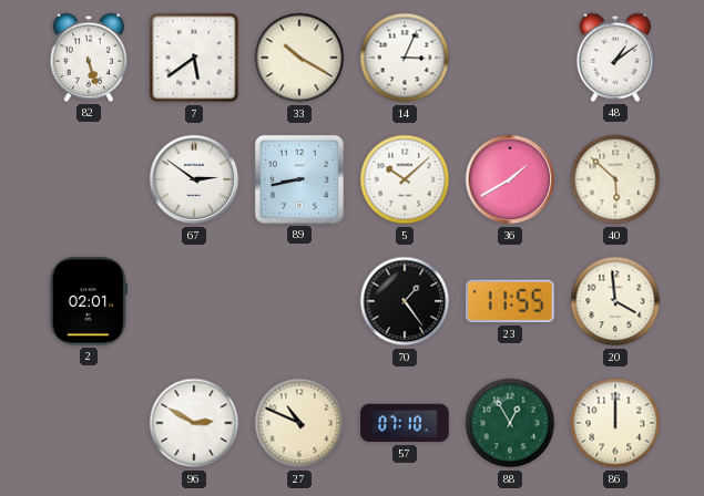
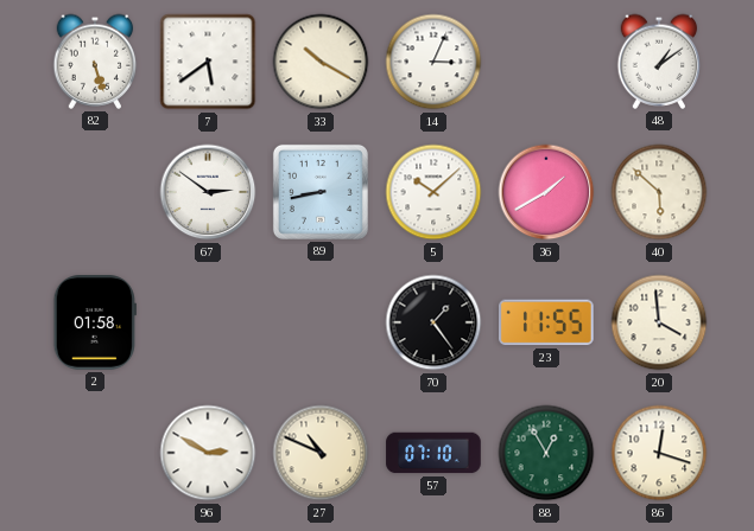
2: 02:01 -> 01:58
86: 12:00 -> 12:18
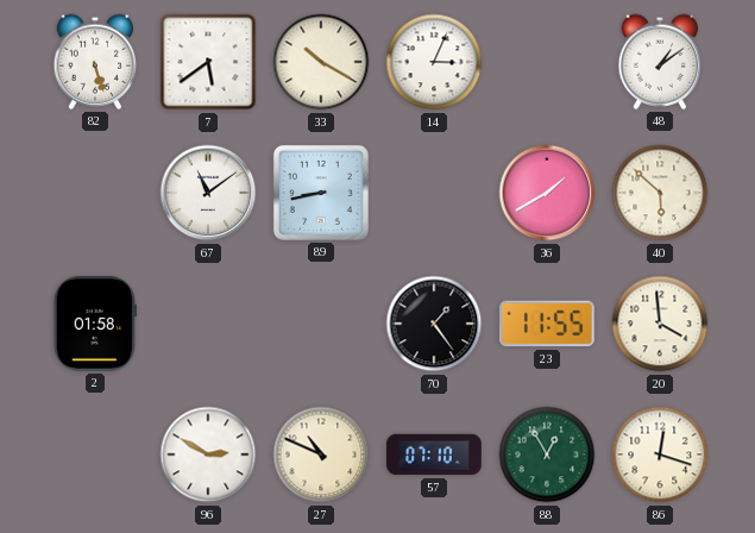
67: 2:51 -> 11:09
5: 10:08 -> none
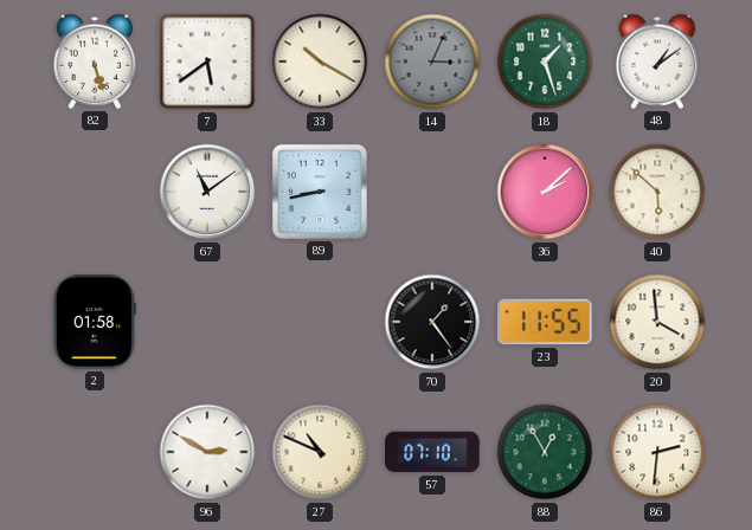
14 dial: white -> grey
18: none -> 1:27
36: 1:40 -> 2:08
86: 12:18 -> 2:31
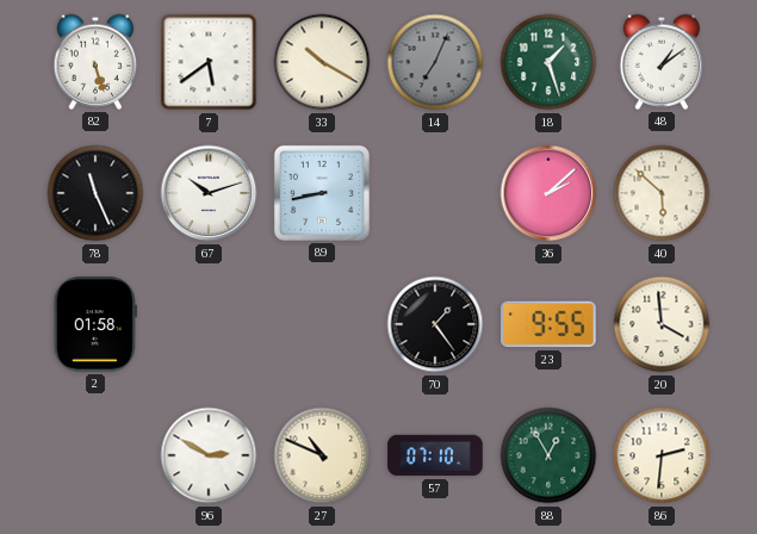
14: 3:04 -> 7:04
78: none -> 11:26
67: 11:09 -> 10:12
23: 11:55 -> 9:55
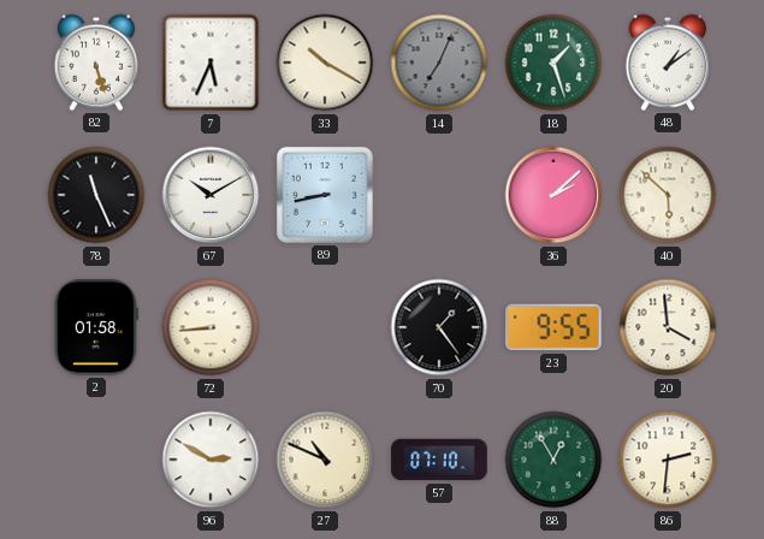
7: 5:39 -> 5:34
67: 10:12 -> 10:10
72: none -> 8:44
